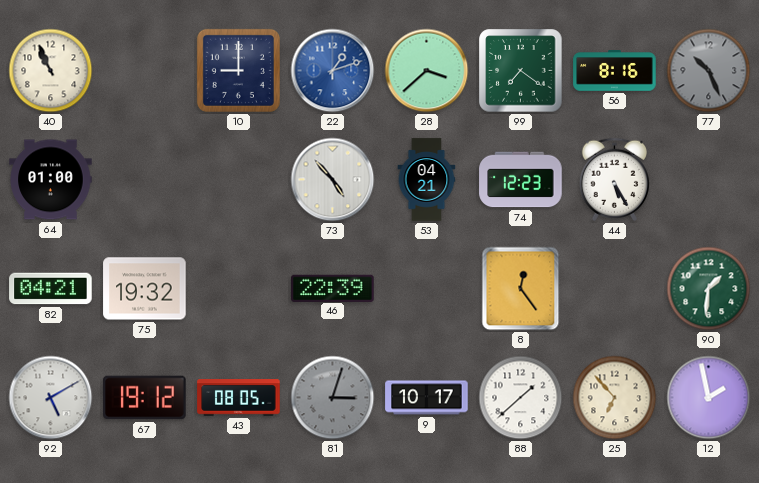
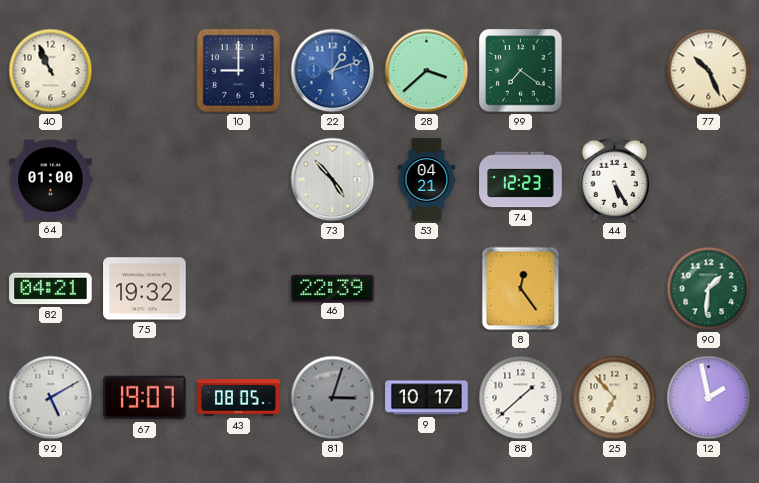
56: 8:16 -> none
77 dial: grey -> cream
67: 19:12 -> 19:07
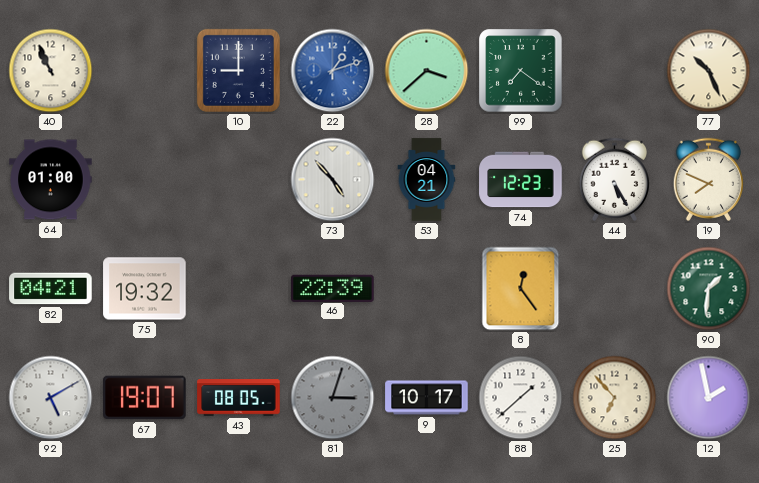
19: none -> 7:49
